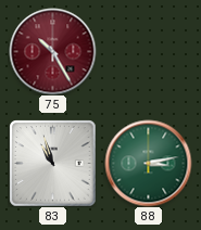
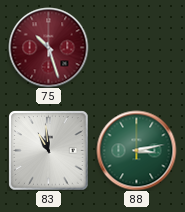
75: 10:25 -> 10:27
83: 10:57 -> 10:59
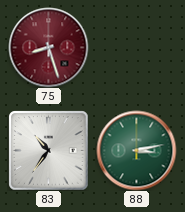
75: 10:27 -> 8:27
83: 10:59 -> 10:36
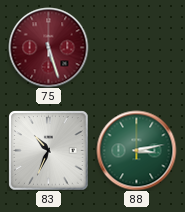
75: 8:27 -> 5:27
83: 10:36 -> 10:34
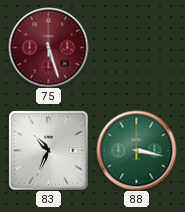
88: 3:13 -> 3:17
